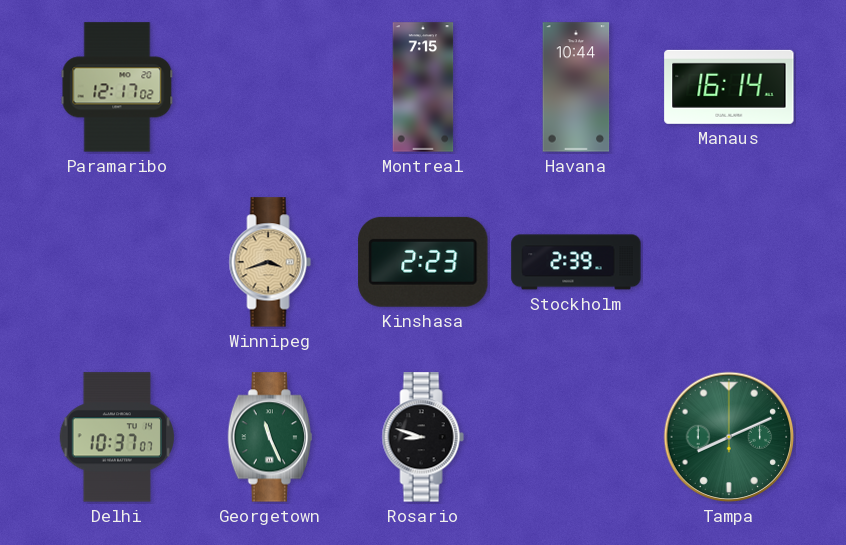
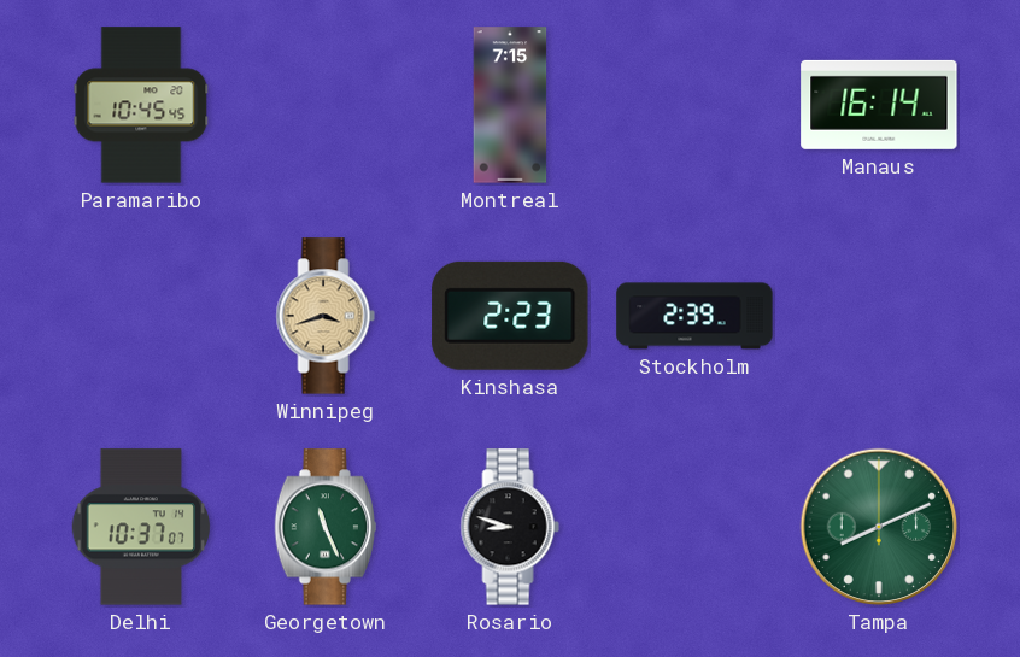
Paramaribo: 12:17 -> 10:45
Havana: 10:44 -> none
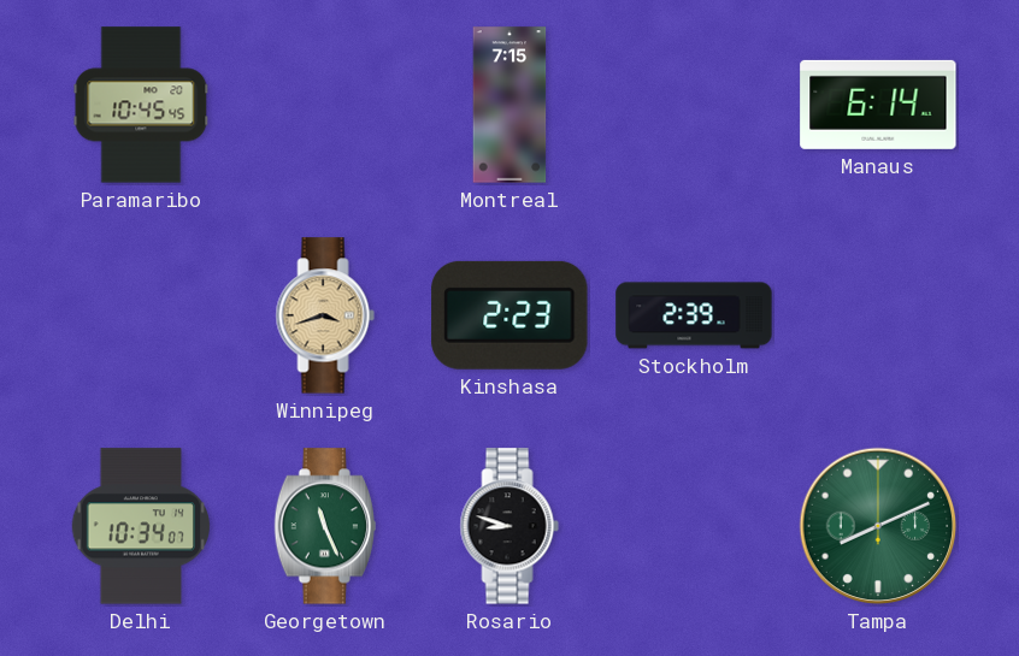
Manaus: 16:14 -> 6:14
Delhi: 10:37 -> 10:34
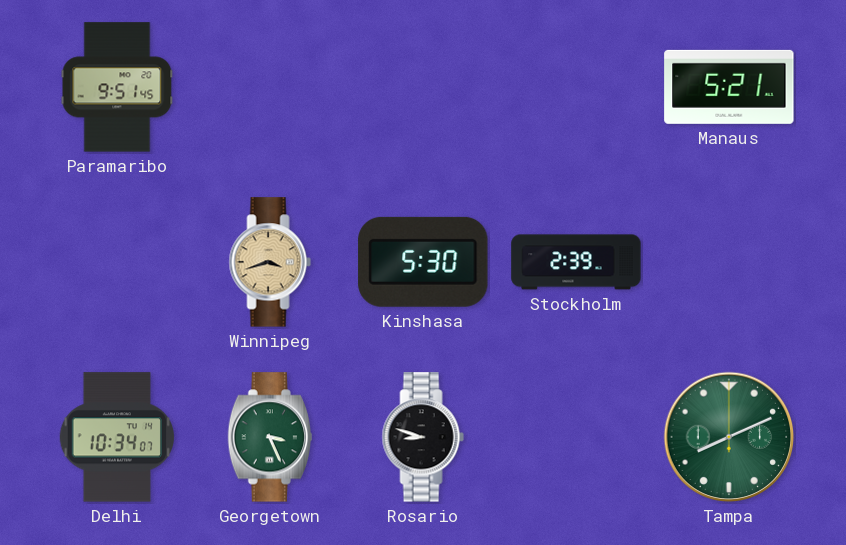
Paramaribo: 10:45 -> 9:51
Montreal: 7:15 -> none
Manaus: 6:14 -> 5:21
Kinshasa: 2:23 -> 5:30
Georgetown: 11:26 -> 3:26
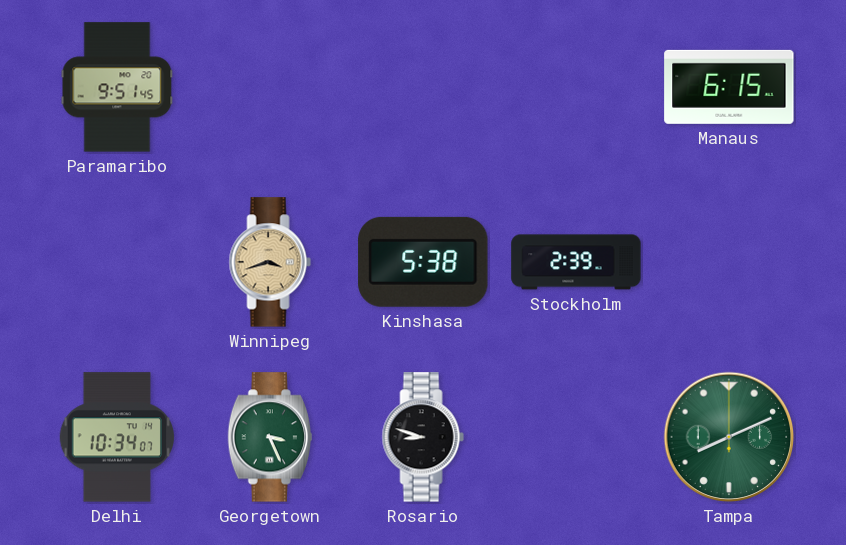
Manaus: 5:21 -> 6:15
Kinshasa: 5:30 -> 5:38
